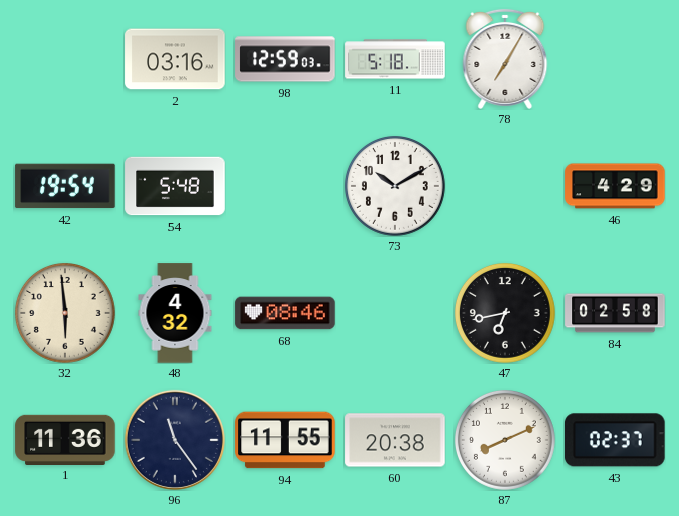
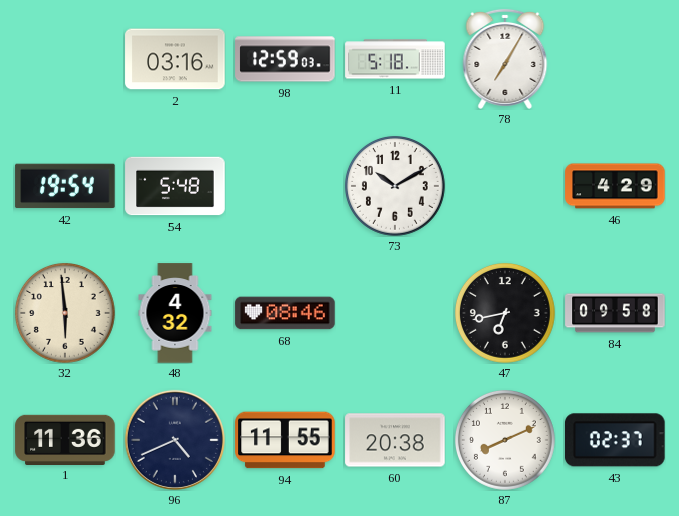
84: 02:58 -> 09:58
96: 11:24 -> 4:41
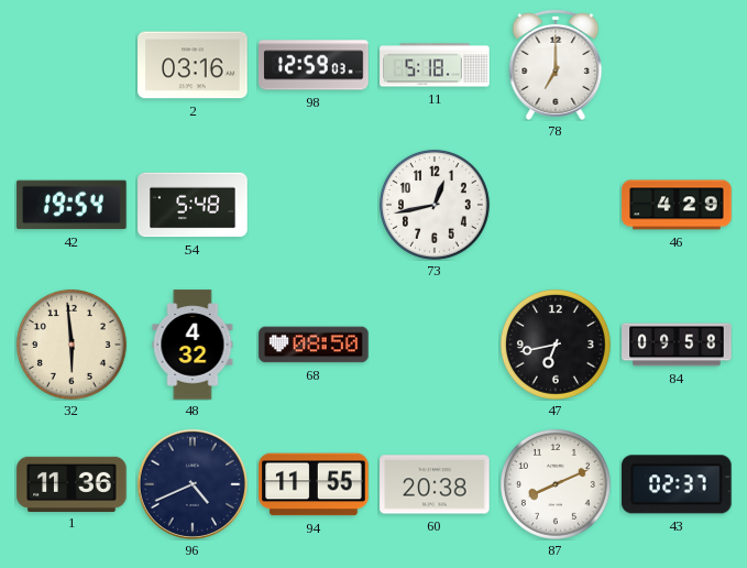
78: 7:05 -> 7:00
73: 10:10 -> 12:43
68: 08:46 -> 08:50
